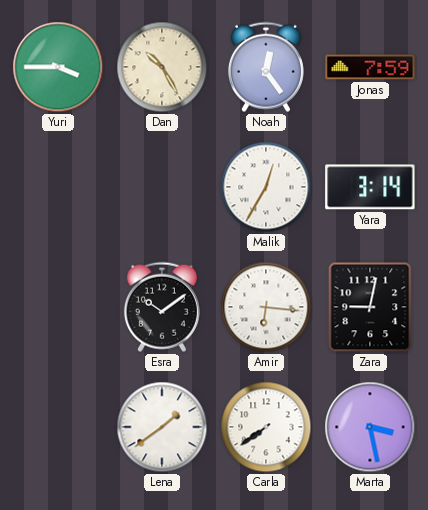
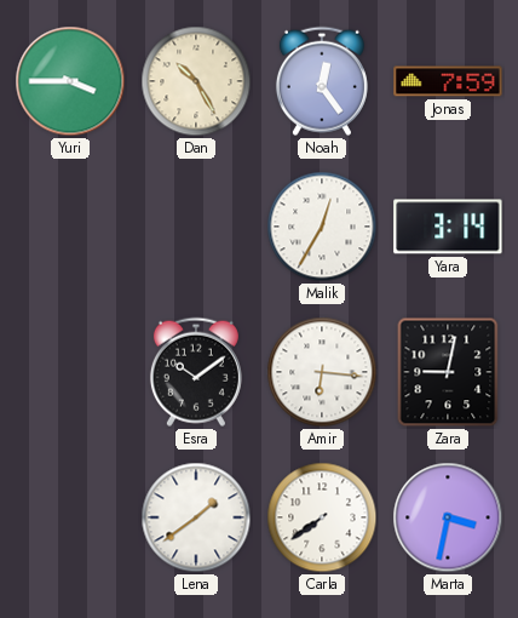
Marta: 3:28 -> 3:32
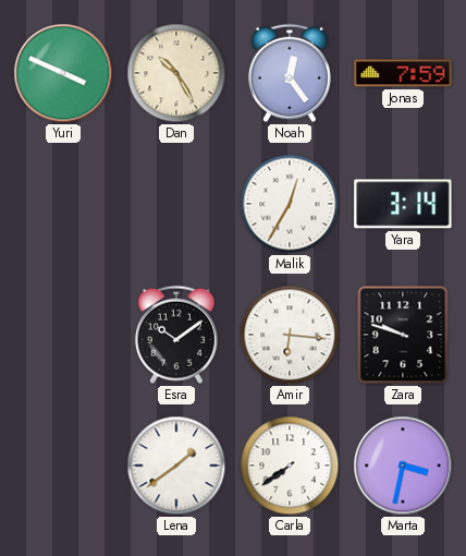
Yuri: 3:45 -> 3:49
Zara: 9:02 -> 9:48
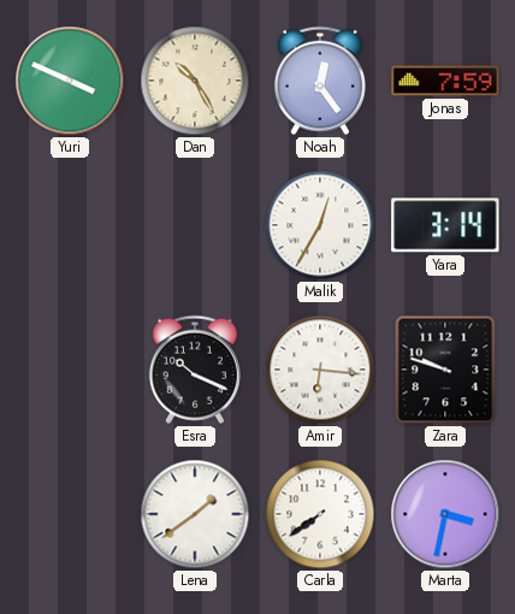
Esra: 10:09 -> 10:19
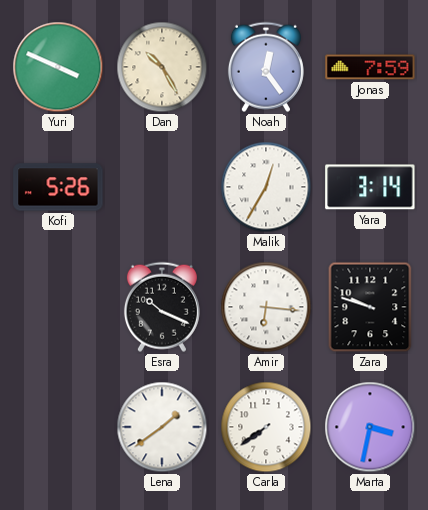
Kofi: none -> 5:26
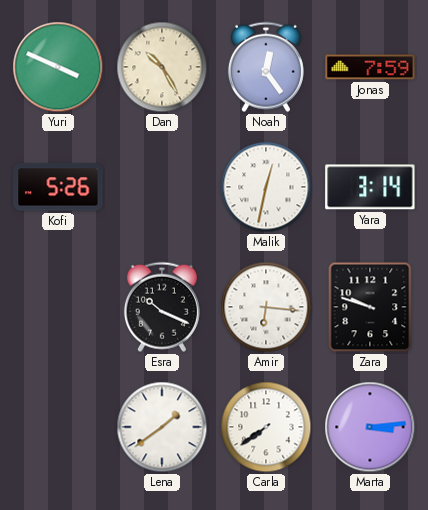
Malik: 12:35 -> 12:32
Marta: 3:32 -> 3:14
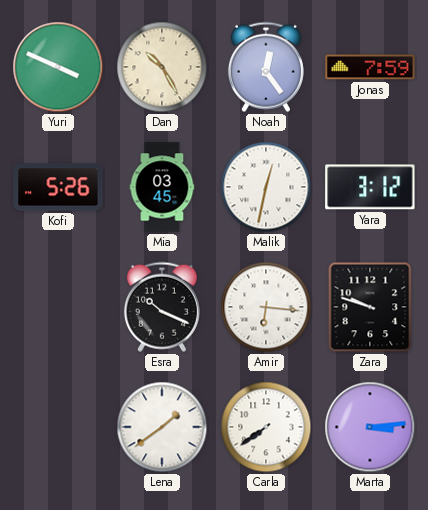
Mia: none -> 03:45
Yara: 3:14 -> 3:12
